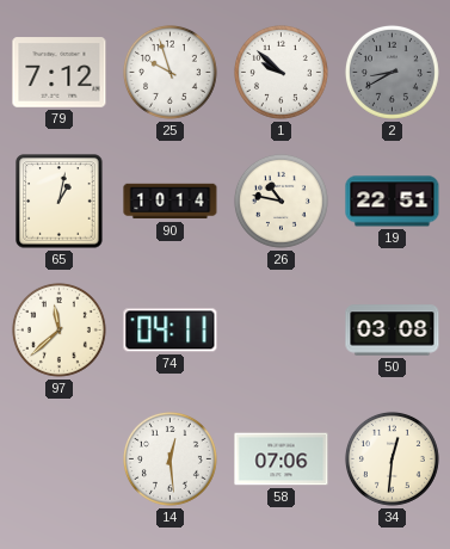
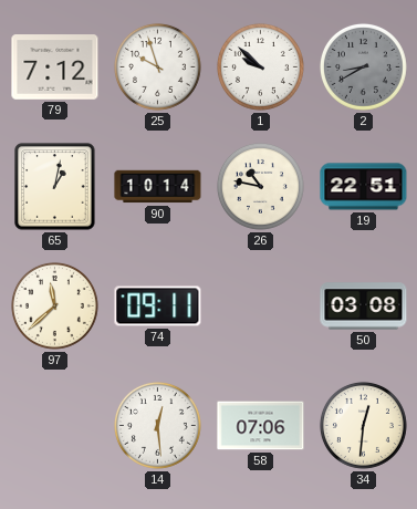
74: 04:11 -> 09:11
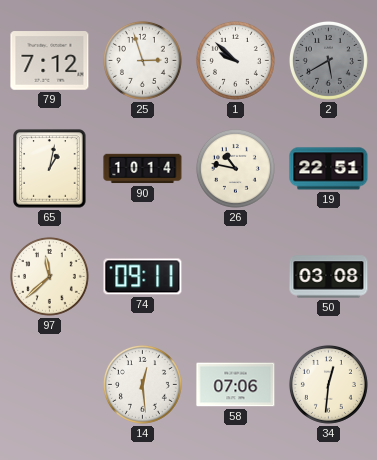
25: 9:57 -> 2:57
2: 8:40 -> 5:40
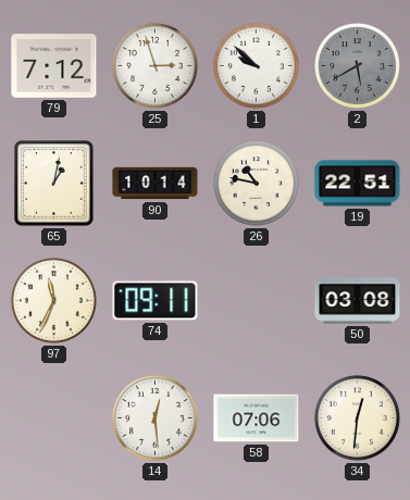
97: 11:38 -> 11:34
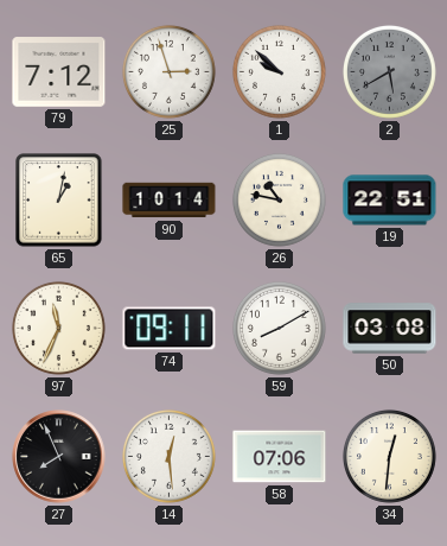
59: none -> 8:10
27: none -> 7:56
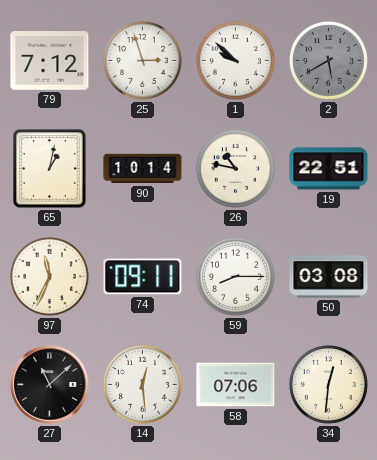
59: 8:10 -> 8:15
27: 7:56 -> 11:08
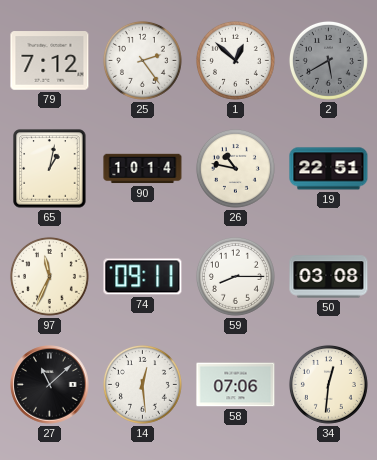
25: 2:57 -> 2:24
1: 9:52 -> 12:52
